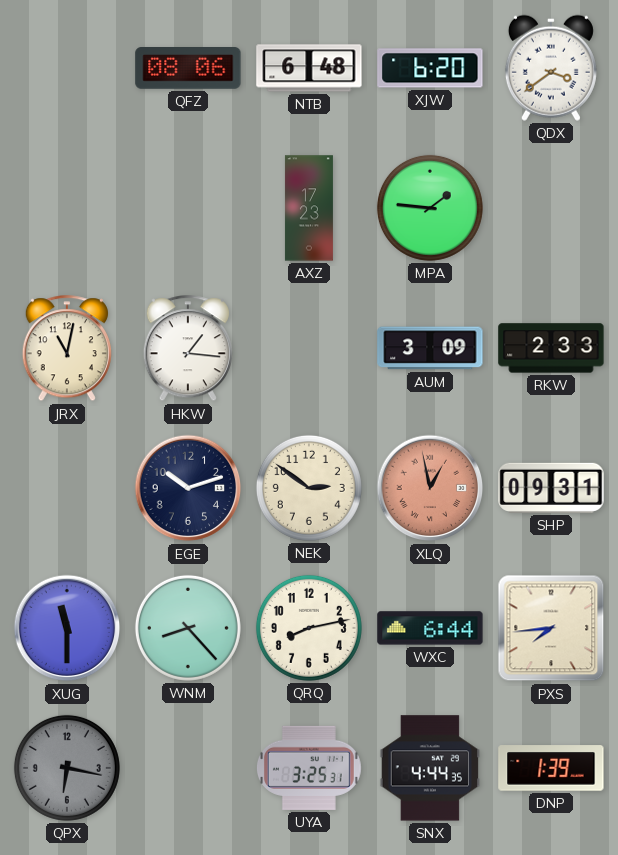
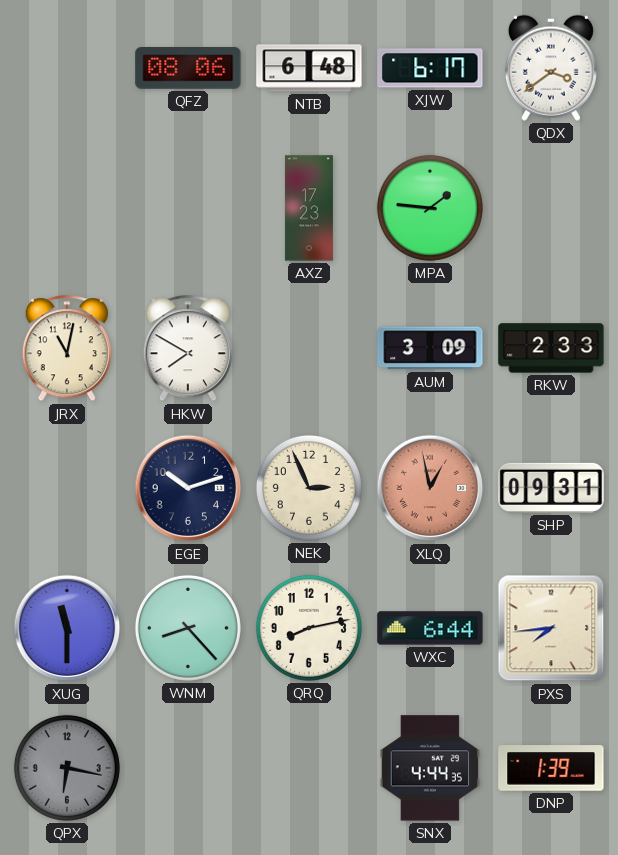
XJW: 6:20 -> 6:17
HKW: 1:16 -> 7:50
NEK: 2:51 -> 2:56
UYA: 3:25 -> none
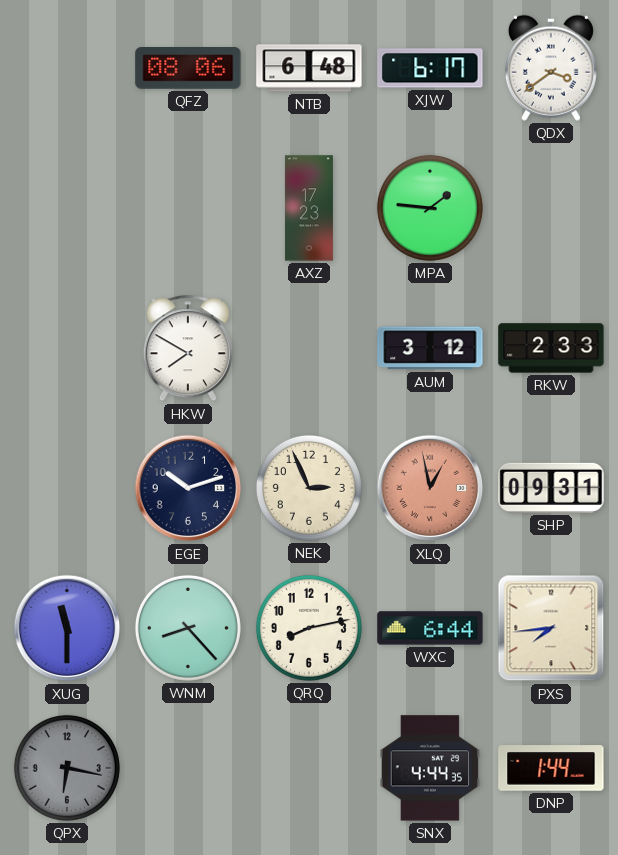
JRX: 11:02 -> none
AUM: 3:09 -> 3:12
DNP: 1:39 -> 1:44
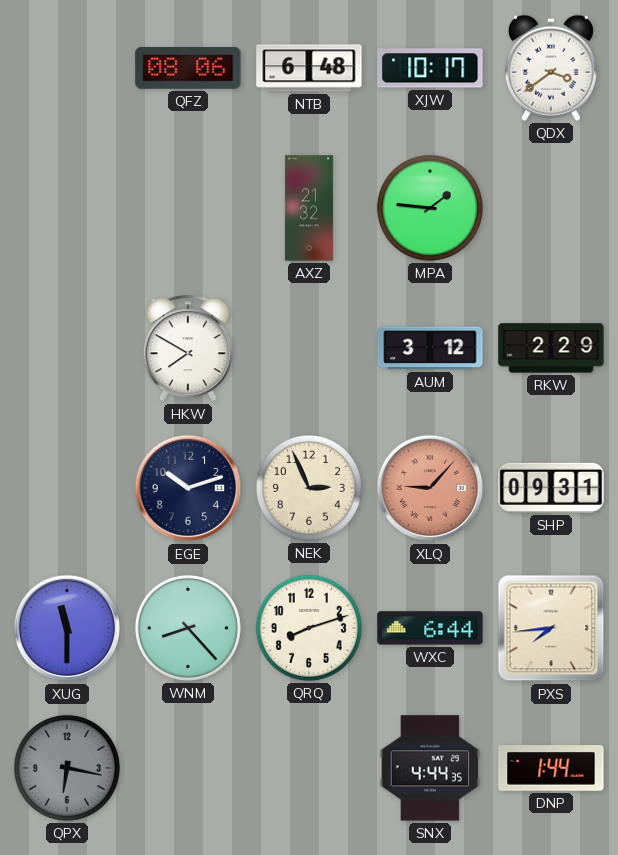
XJW: 6:17 -> 10:17
AXZ: 17:23 -> 21:32
RKW: 2:33 -> 2:29
XLQ: 12:58 -> 9:07
QRQ: 8:13 -> 8:12
